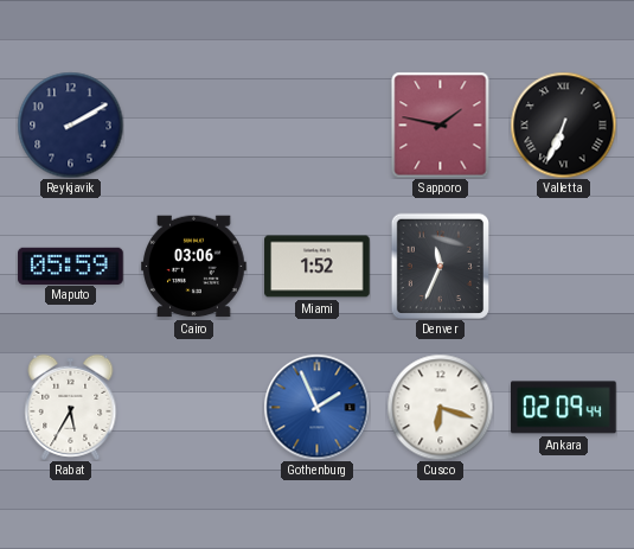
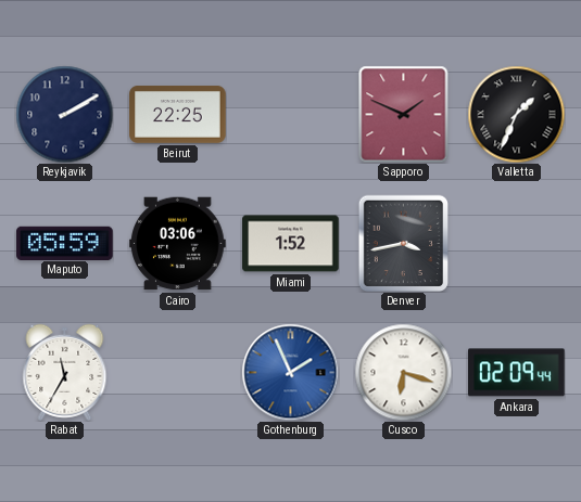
Beirut: none -> 22:25
Sapporo: 1:47 -> 1:49
Valletta: 6:34 -> 1:34
Denver: 11:34 -> 3:43
Rabat: 5:35 -> 11:35
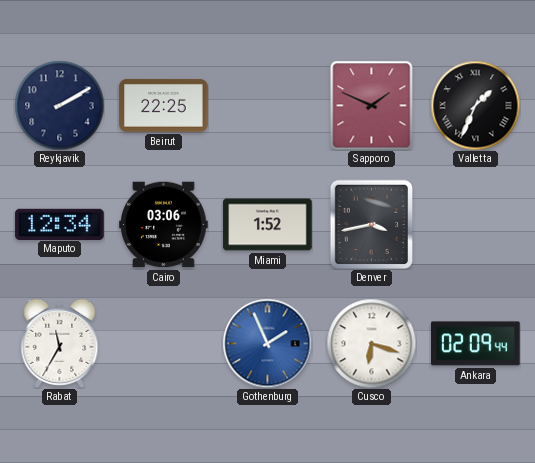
Maputo: 05:59 -> 12:34
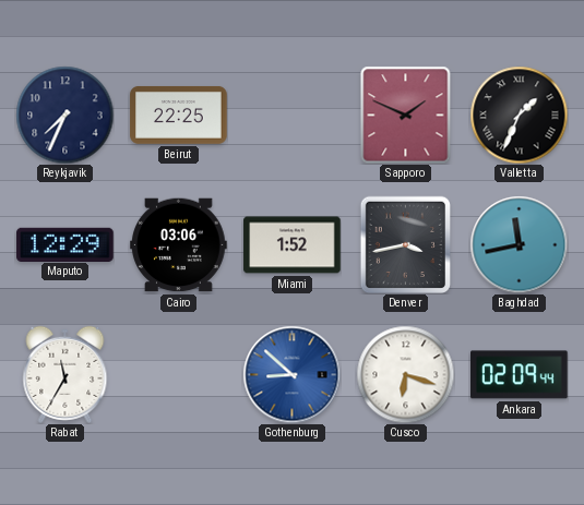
Reykjavik: 2:10 -> 7:34
Maputo: 12:34 -> 12:29
Baghdad: none -> 11:43
Gothenburg: 1:56 -> 8:52
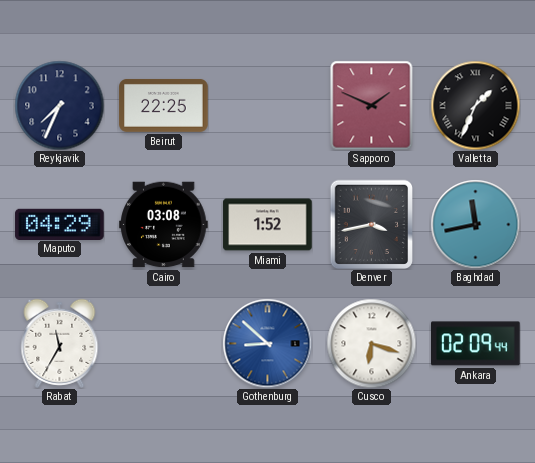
Maputo: 12:29 -> 04:29
Cairo: 03:06 -> 03:08
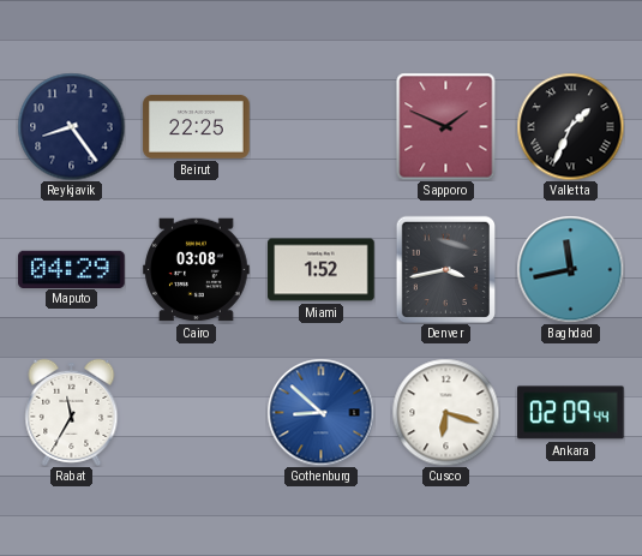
Reykjavik: 7:34 -> 8:24
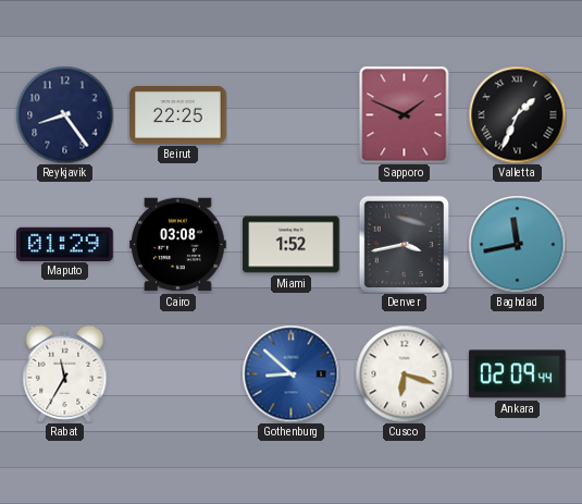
Maputo: 04:29 -> 01:29
